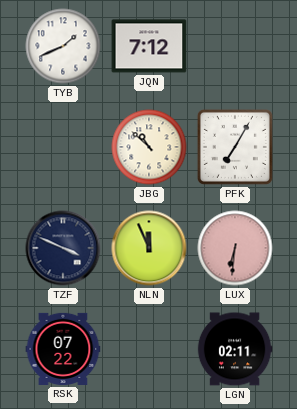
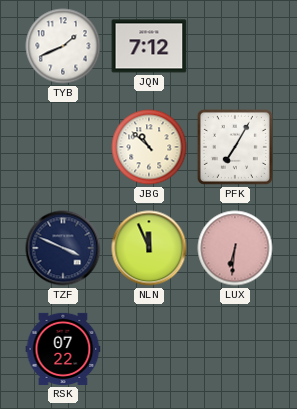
LGN: 02:11 -> none
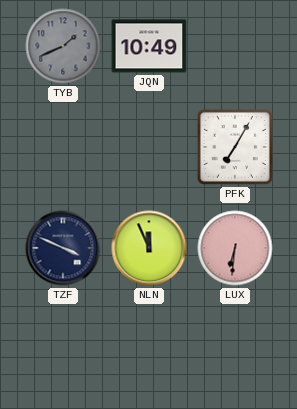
TYB dial: white -> grey
JQN: 7:12 -> 10:49
JBG: 10:52 -> none
RSK: 07:22 -> none
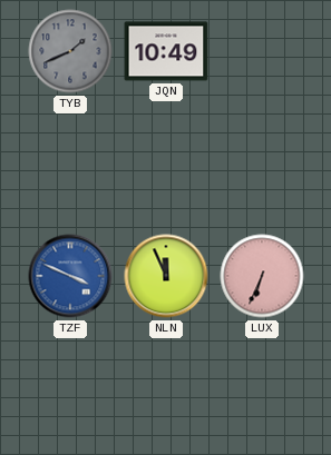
PFK: 7:05 -> none
TZF dial: navy -> blue
LUX: 6:31 -> 6:34
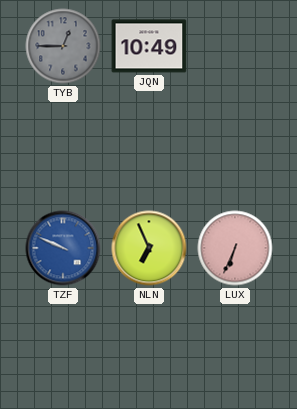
TYB: 1:41 -> 12:45
TZF: 3:49 -> 9:49
NLN: 11:56 -> 6:56
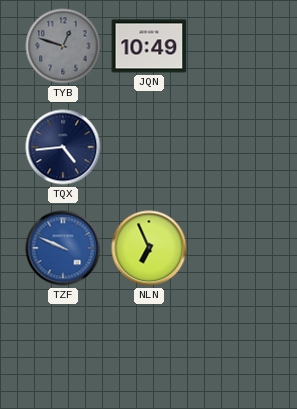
TYB: 12:45 -> 12:48
TQX: none -> 4:44
LUX: 6:34 -> none
